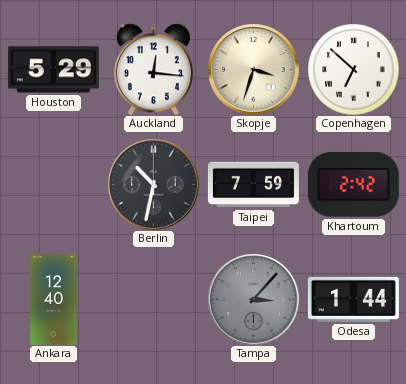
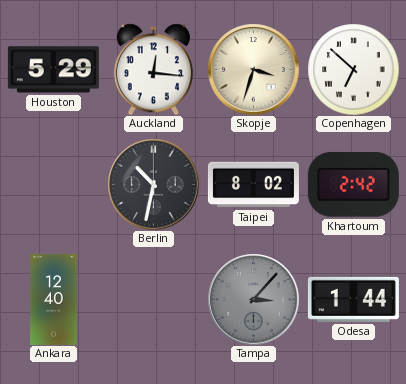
Taipei: 7:59 -> 8:02
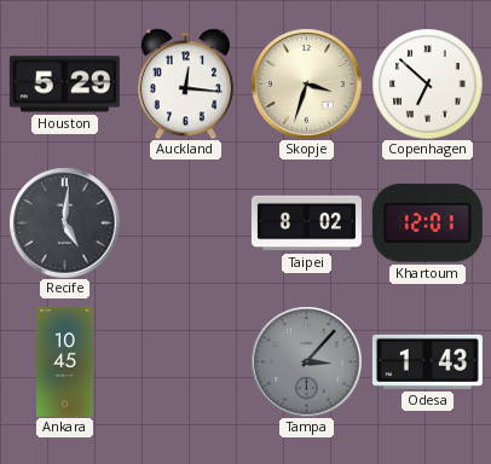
Recife: none -> 5:01
Berlin: 10:32 -> none
Khartoum: 2:42 -> 12:01
Ankara: 12:40 -> 10:45
Odesa: 1:44 -> 1:43
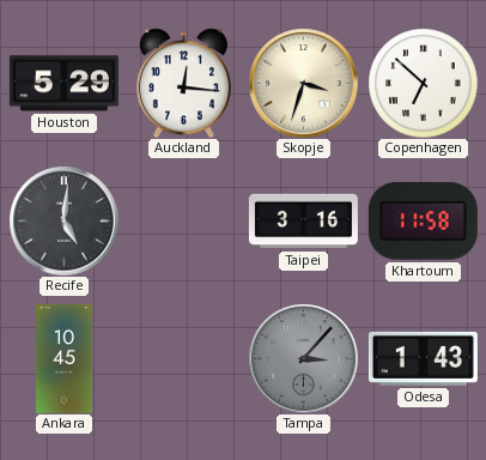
Taipei: 8:02 -> 3:16
Khartoum: 12:01 -> 11:58
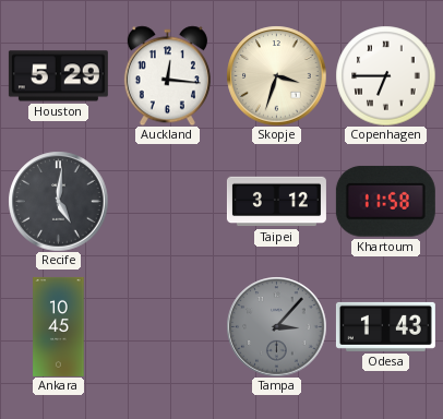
Copenhagen: 6:52 -> 6:45
Taipei: 3:16 -> 3:12
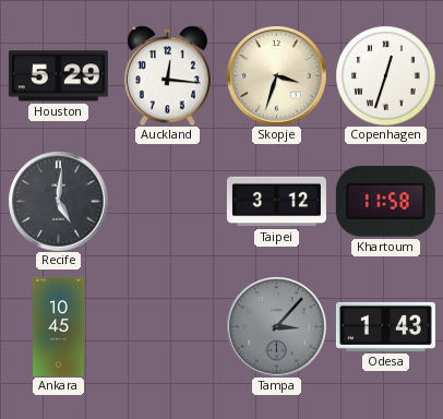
Copenhagen: 6:45 -> 12:33
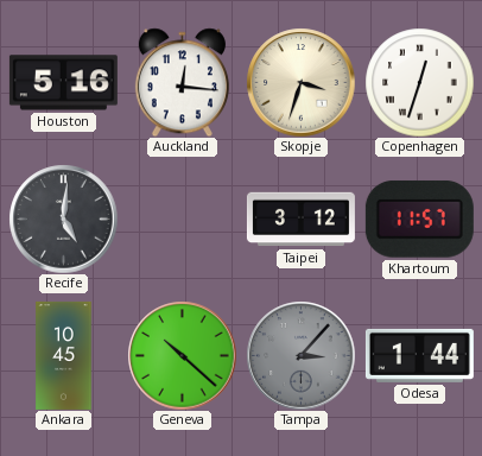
Houston: 5:29 -> 5:16
Khartoum: 11:58 -> 11:57
Geneva: none -> 10:22
Odesa: 1:43 -> 1:44
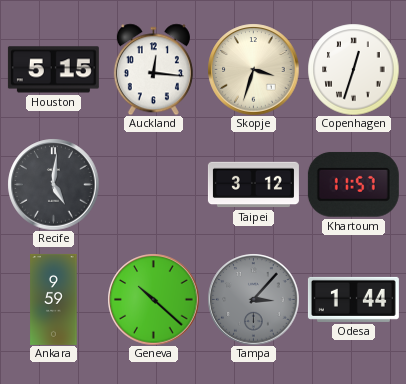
Houston: 5:16 -> 5:15
Ankara: 10:45 -> 9:59
